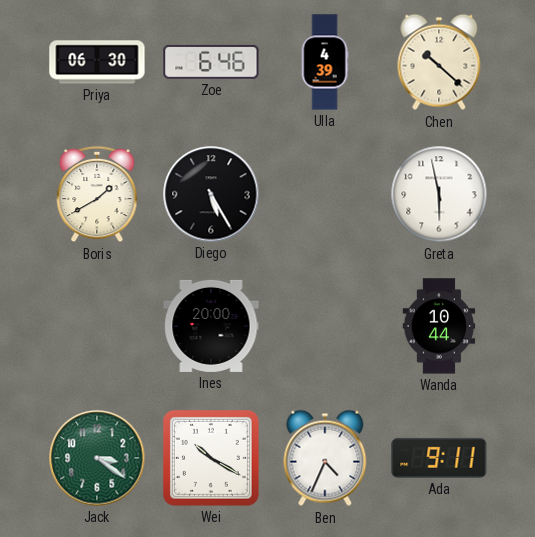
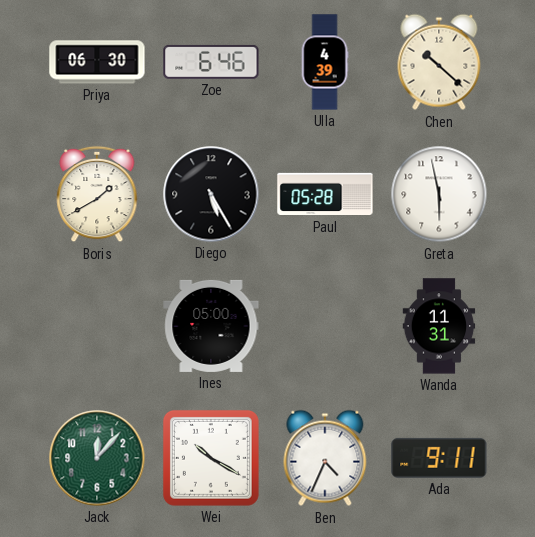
Paul: none -> 05:28
Ines: 20:00 -> 05:00
Wanda: 10:44 -> 11:31
Jack: 3:21 -> 12:07
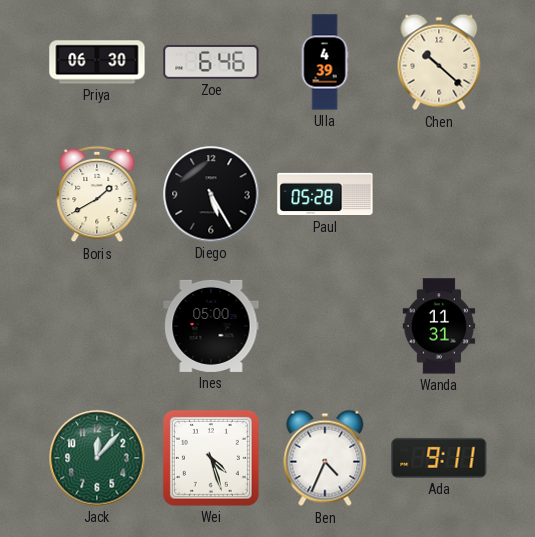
Greta: 5:58 -> none
Wei: 10:20 -> 4:27
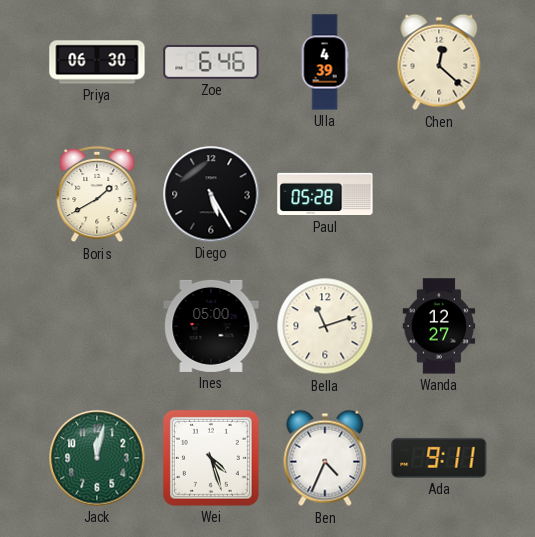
Chen: 10:22 -> 12:22
Bella: none -> 11:12
Wanda: 11:31 -> 12:27
Jack: 12:07 -> 12:02
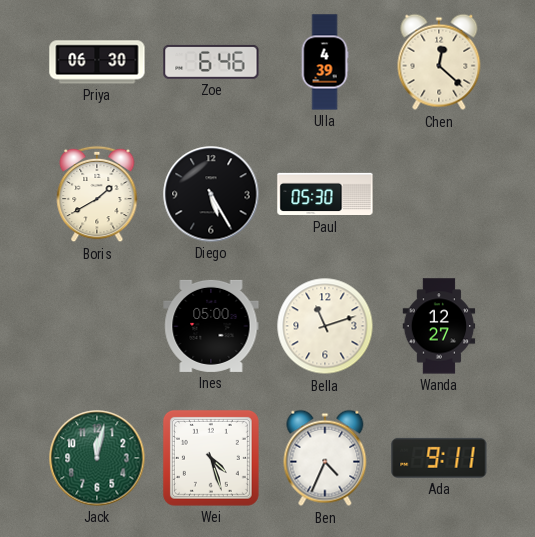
Paul: 05:28 -> 05:30
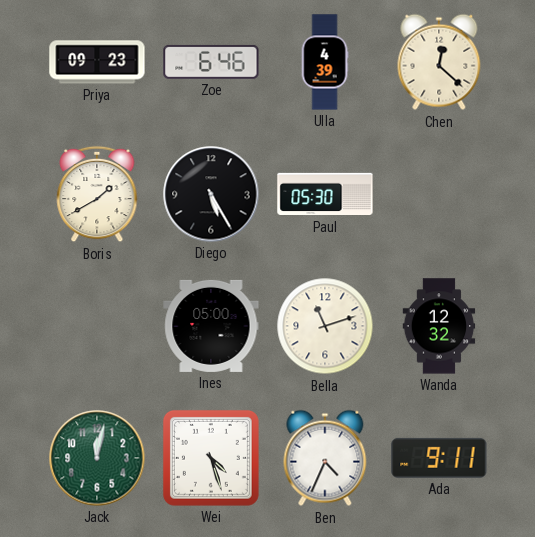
Priya: 06:30 -> 09:23
Wanda: 12:27 -> 12:32
